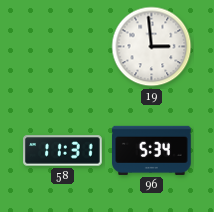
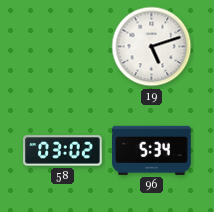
19: 2:59 -> 5:12
58: 11:31 -> 03:02
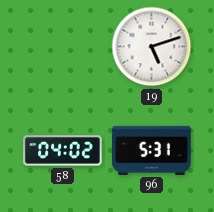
58: 03:02 -> 04:02
96: 5:34 -> 5:31
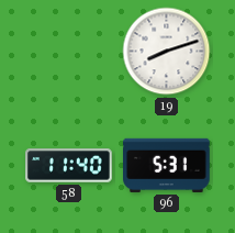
19: 5:12 -> 8:12
58: 04:02 -> 11:40
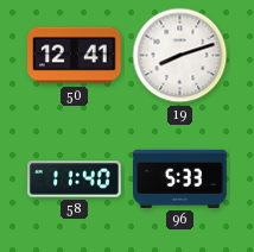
50: none -> 12:41
96: 5:31 -> 5:33
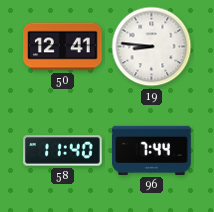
19: 8:12 -> 8:46
96: 5:33 -> 7:44
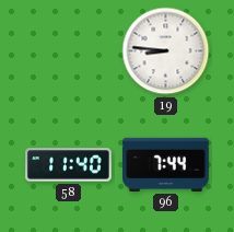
50: 12:41 -> none
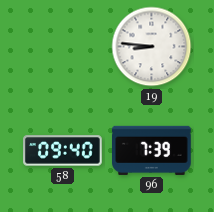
58: 11:40 -> 09:40
96: 7:44 -> 7:39
